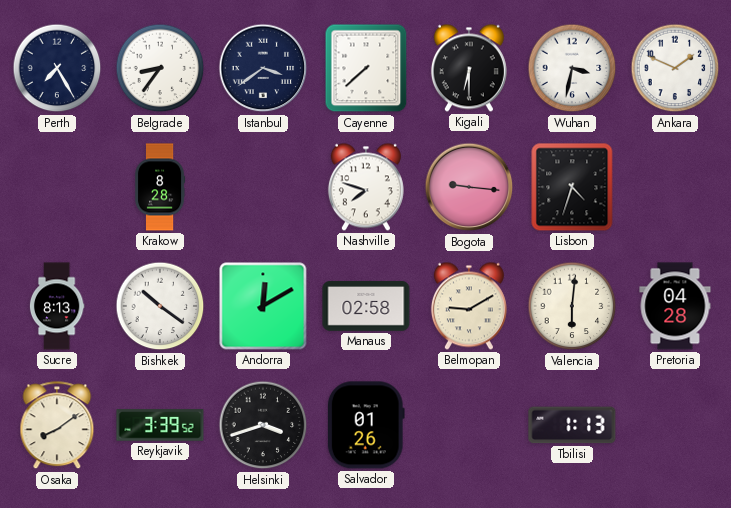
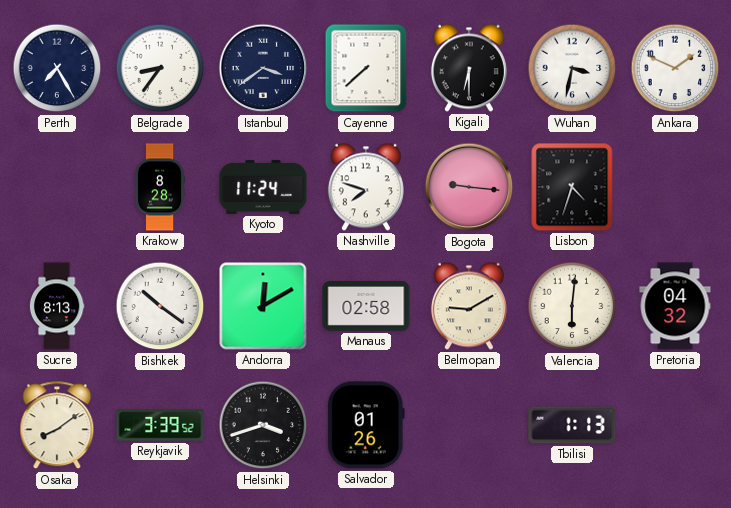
Kyoto: none -> 11:24
Pretoria: 04:28 -> 04:32
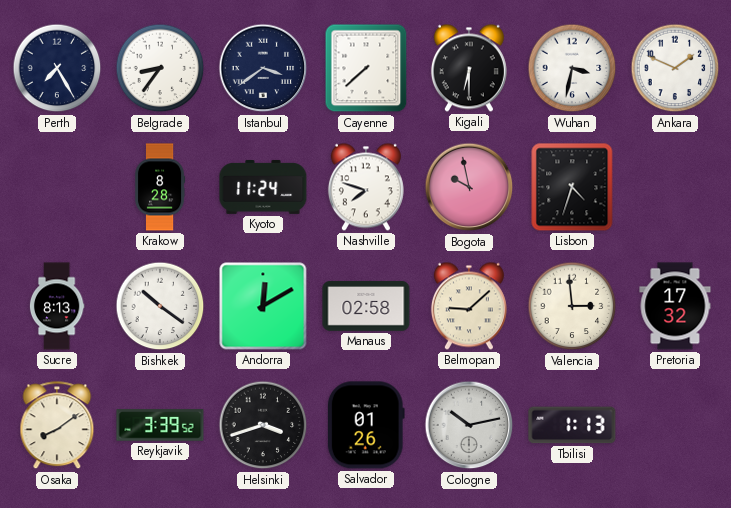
Bogota: 9:16 -> 9:58
Belmopan: 9:10 -> 9:08
Valencia: 6:01 -> 2:59
Pretoria: 04:32 -> 17:32
Cologne: none -> 10:13
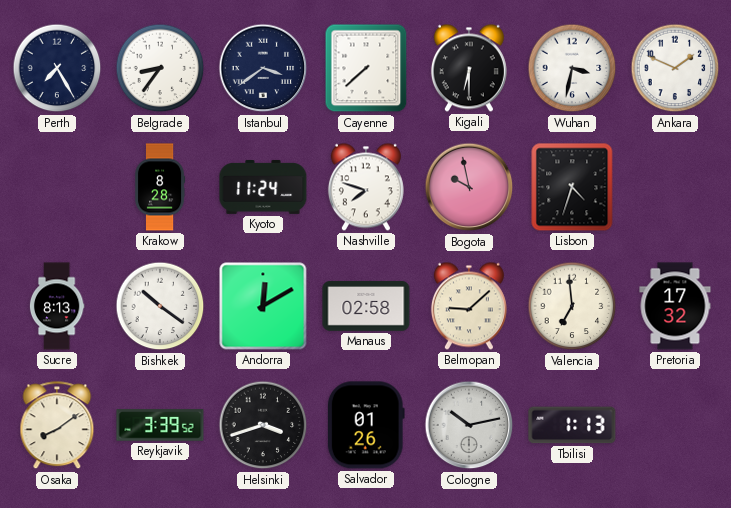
Valencia: 2:59 -> 6:59
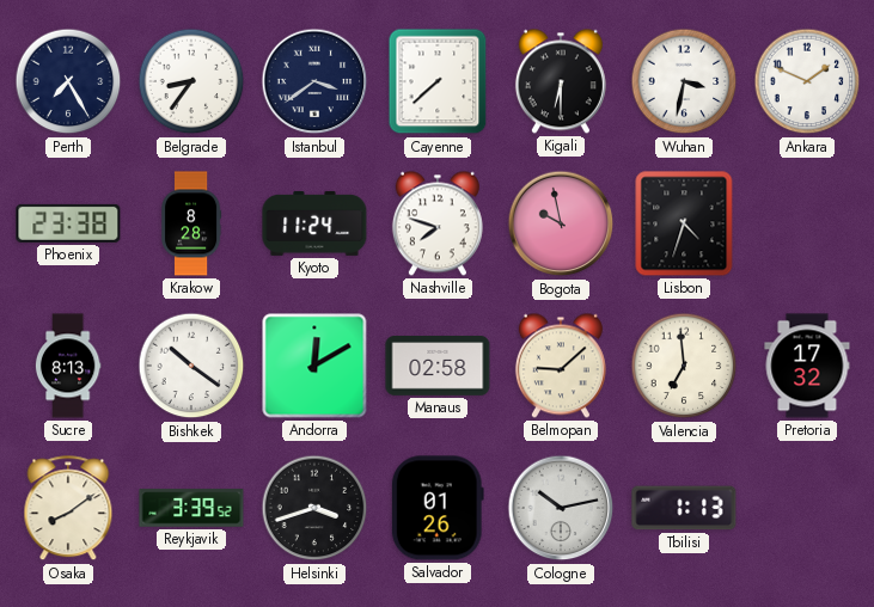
Phoenix: none -> 23:38
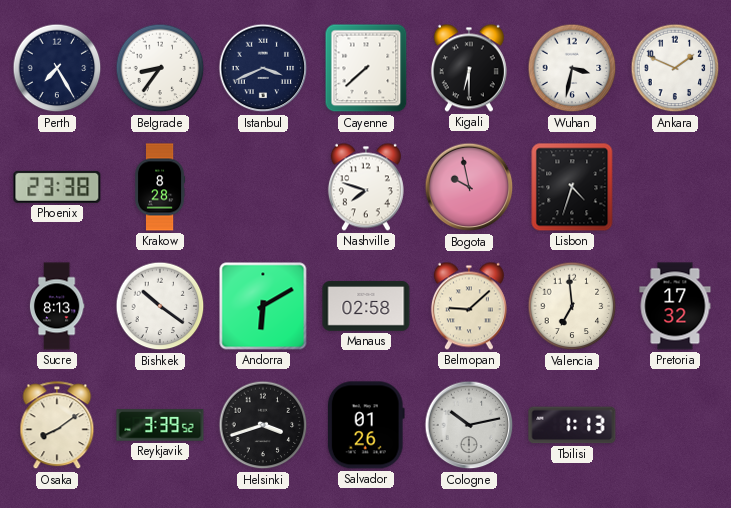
Istanbul: 3:39 -> 3:41
Kyoto: 11:24 -> none
Andorra: 12:10 -> 6:10
